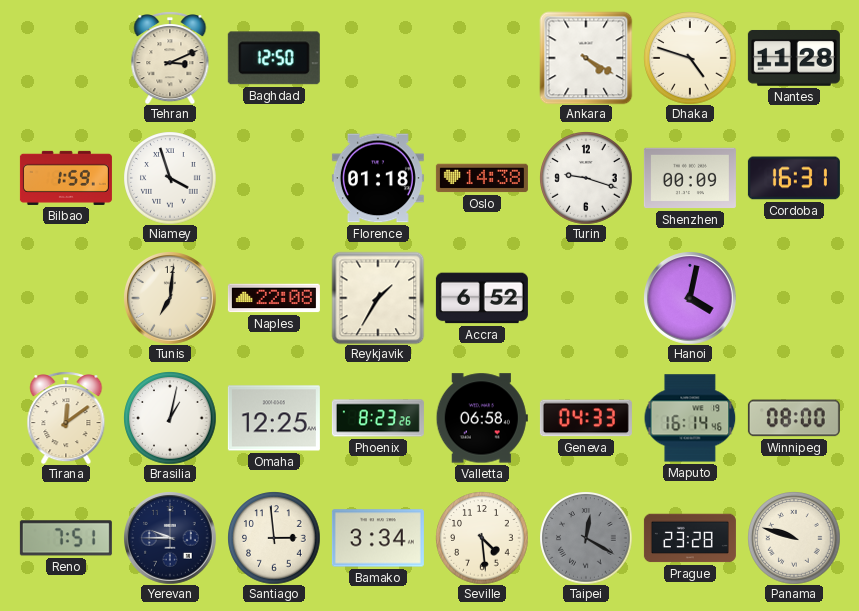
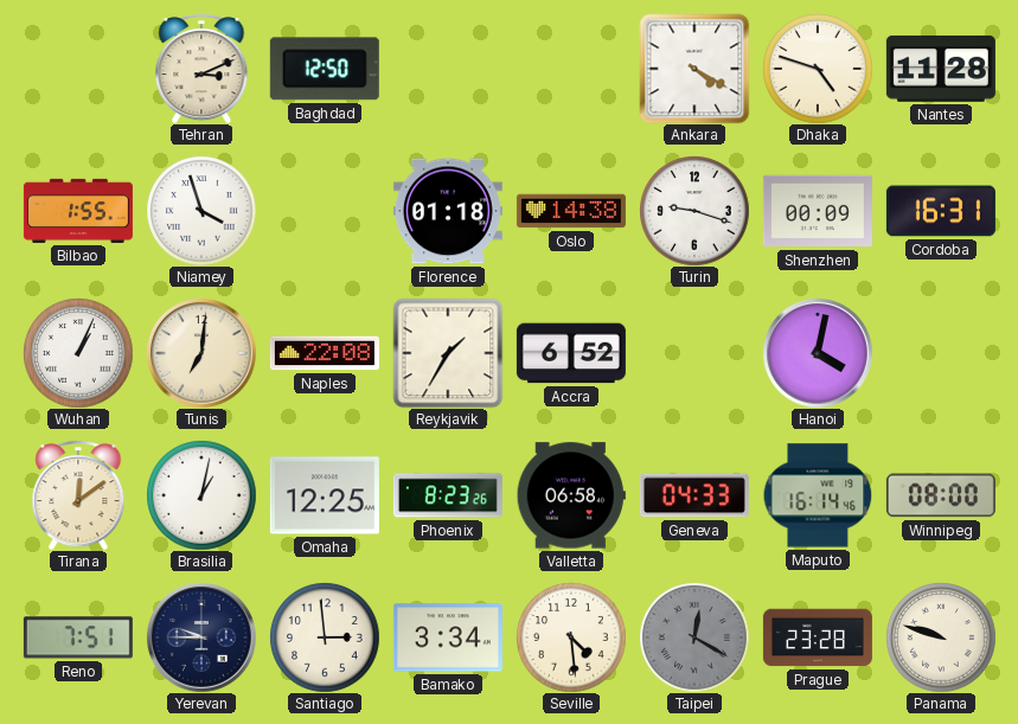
Bilbao: 1:59 -> 1:55
Wuhan: none -> 1:04
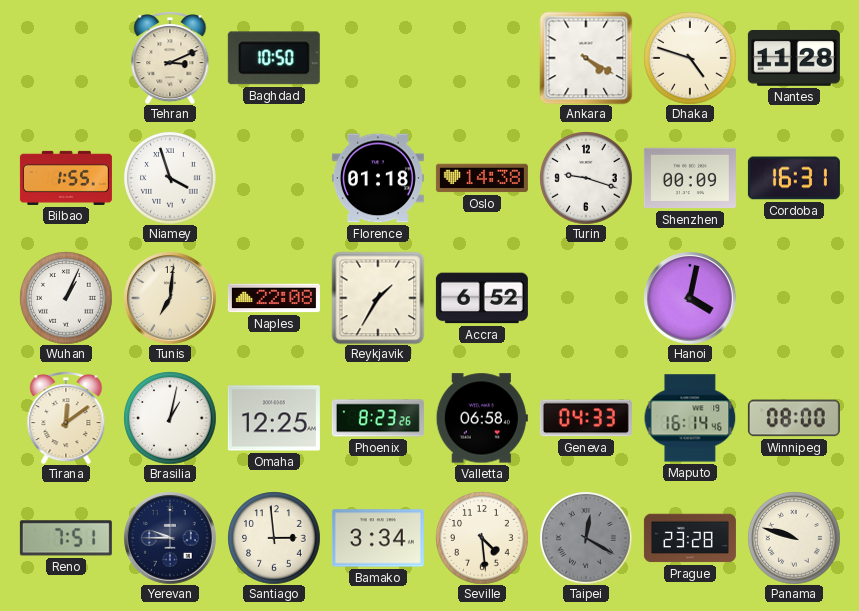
Baghdad: 12:50 -> 10:50
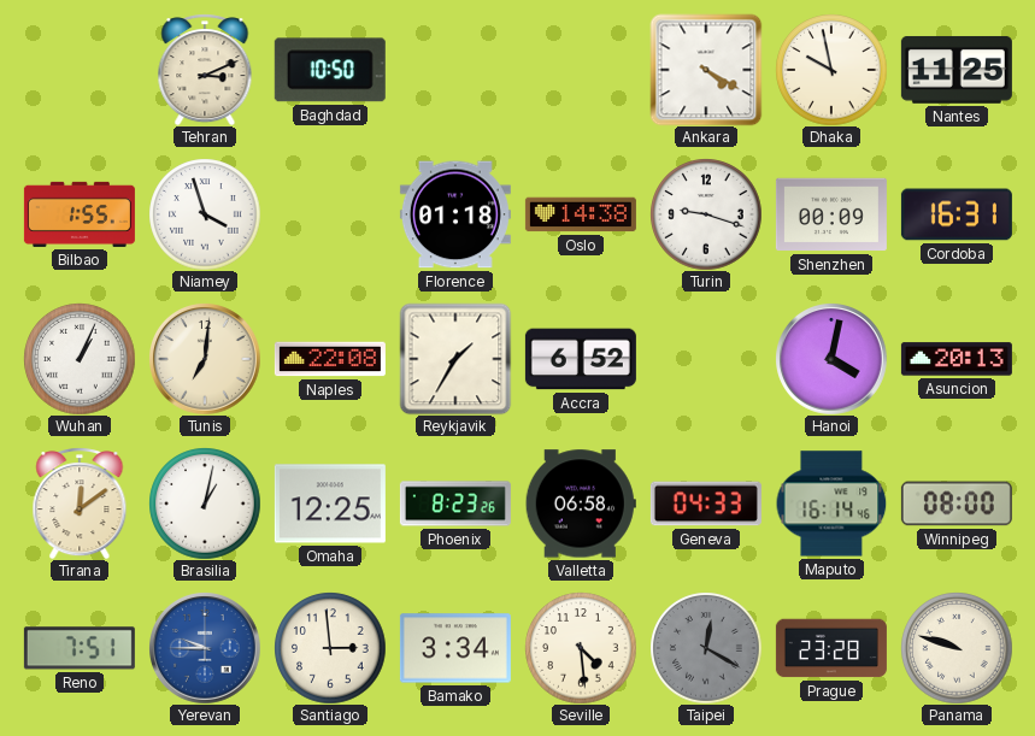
Dhaka: 4:48 -> 9:58
Nantes: 11:28 -> 11:25
Asuncion: none -> 20:13
Yerevan dial: navy -> blue
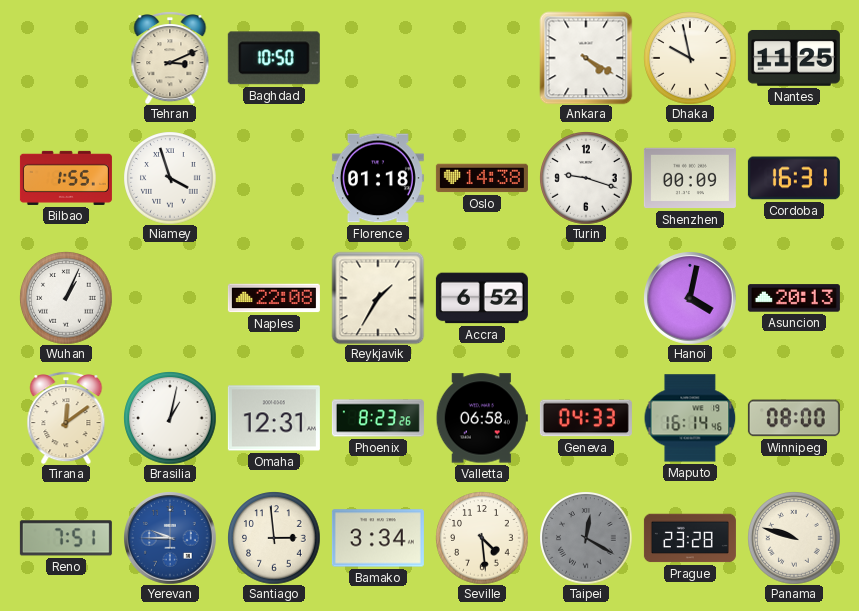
Tunis: 7:01 -> none
Omaha: 12:25 -> 12:31
